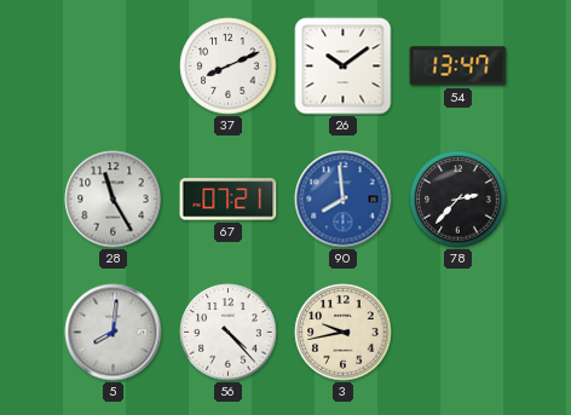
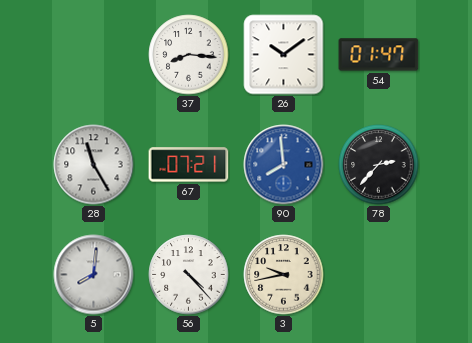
37: 8:11 -> 8:16
54: 13:47 -> 01:47
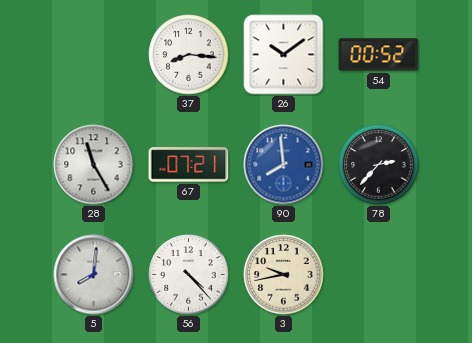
54: 01:47 -> 00:52
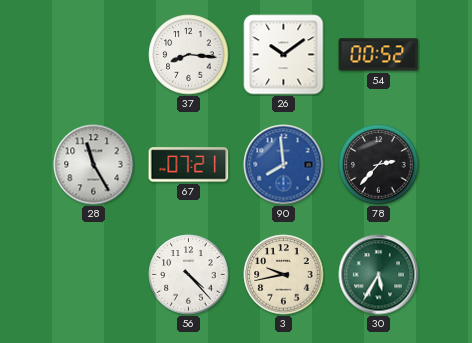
5: 8:01 -> none
30: none -> 5:35
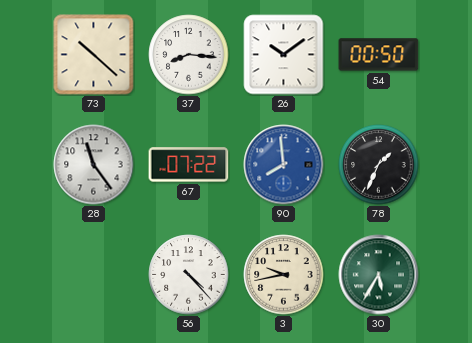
73: none -> 10:22
54: 00:52 -> 00:50
28: 11:25 -> 11:24
67: 07:21 -> 07:22
78: 2:37 -> 1:34
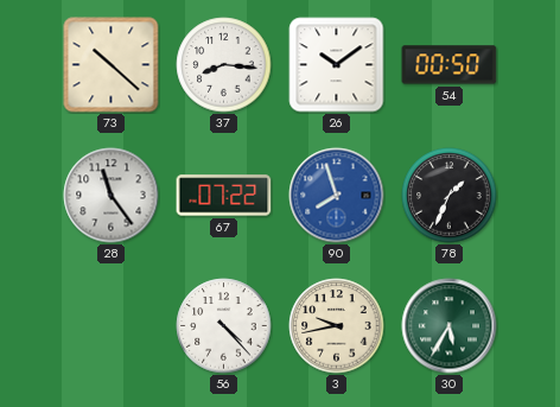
90: 7:59 -> 7:57
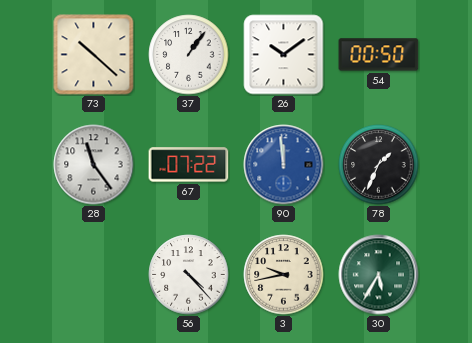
37: 8:16 -> 1:06
90: 7:57 -> 11:59
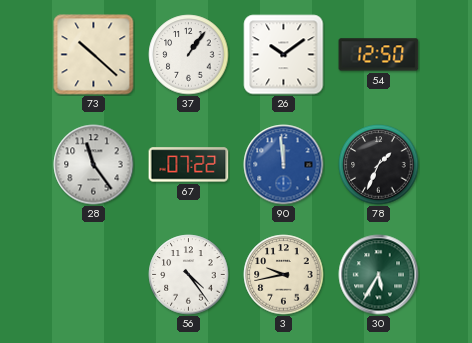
54: 00:50 -> 12:50
56: 4:23 -> 4:24
